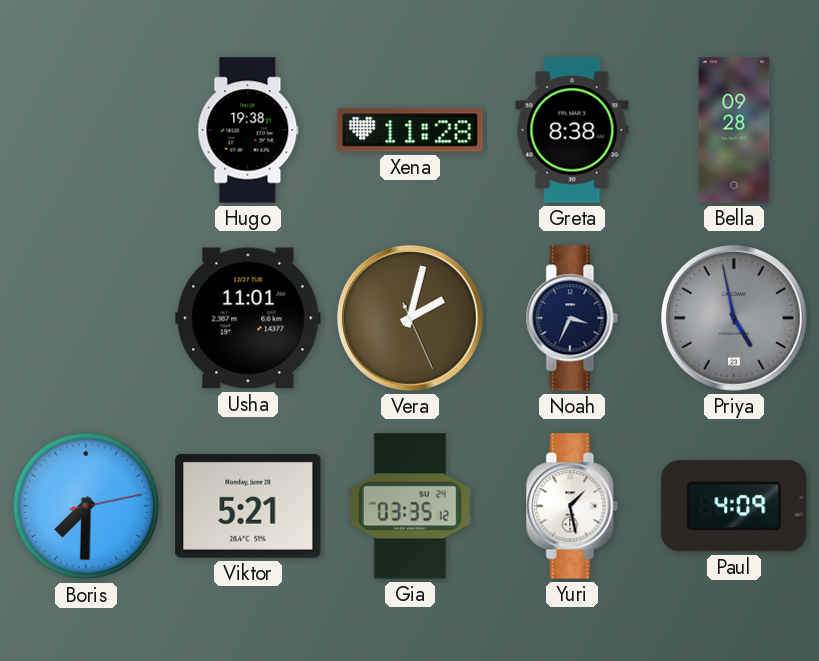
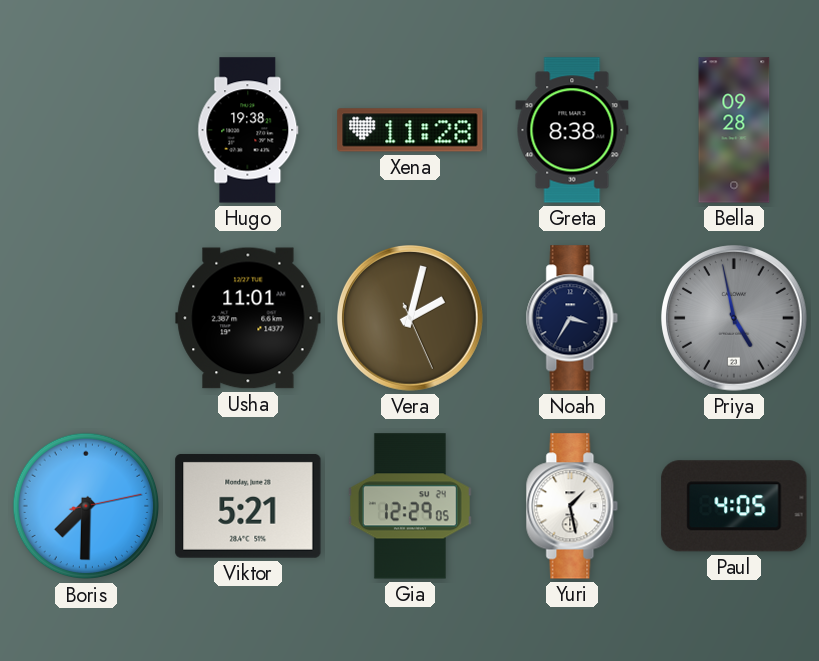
Noah: 3:34 -> 3:35
Gia: 03:35 -> 12:29
Paul: 4:09 -> 4:05
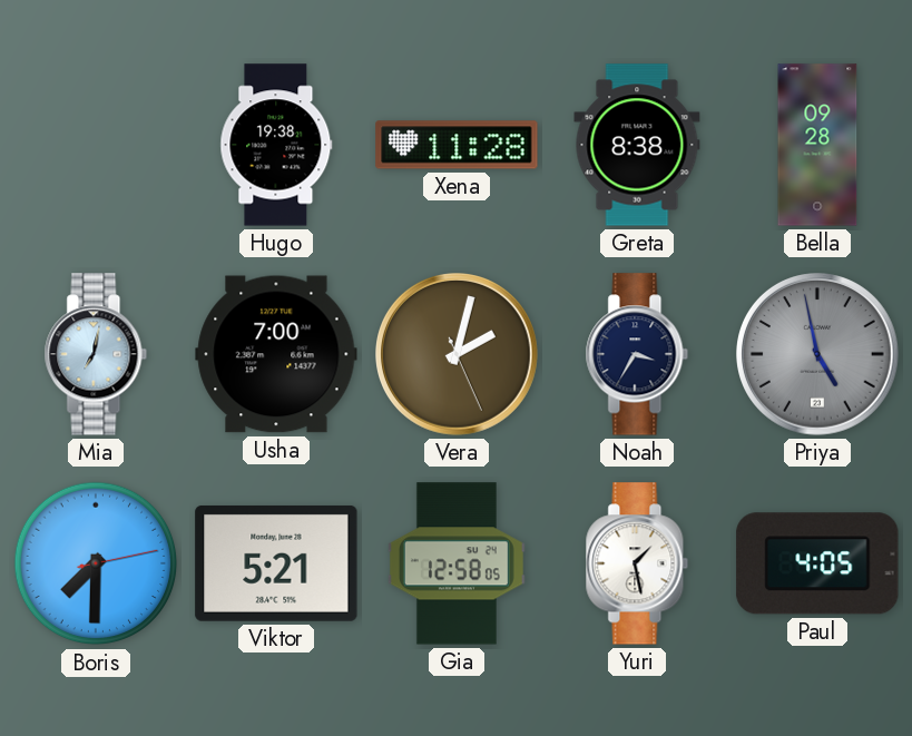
Mia: none -> 7:02
Usha: 11:01 -> 7:00
Gia: 12:29 -> 12:58
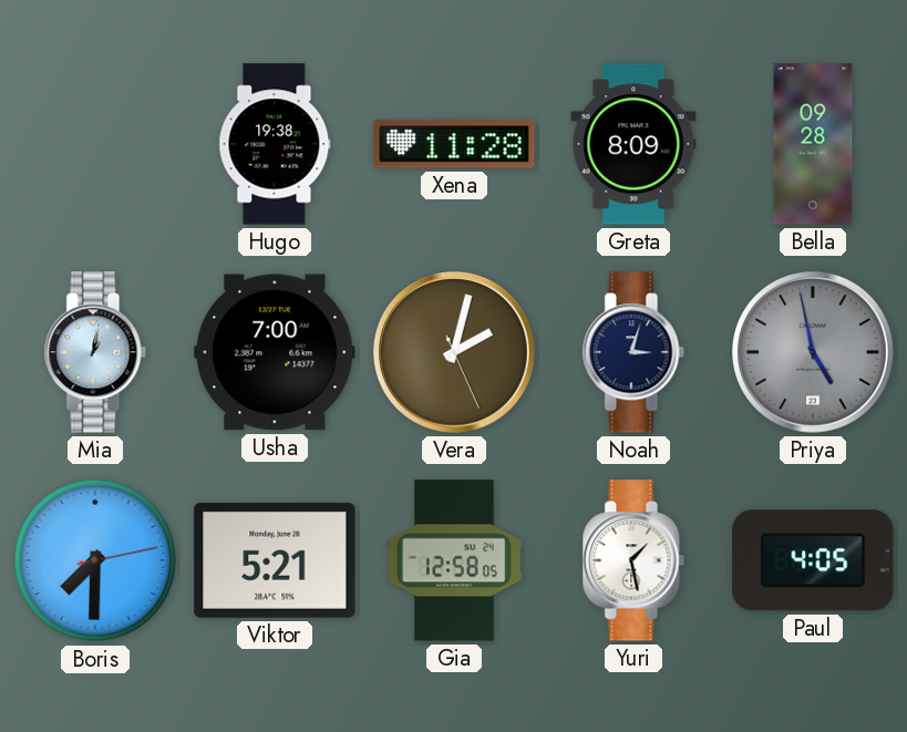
Greta: 8:38 -> 8:09
Mia: 7:02 -> 1:02
Noah: 3:35 -> 3:03
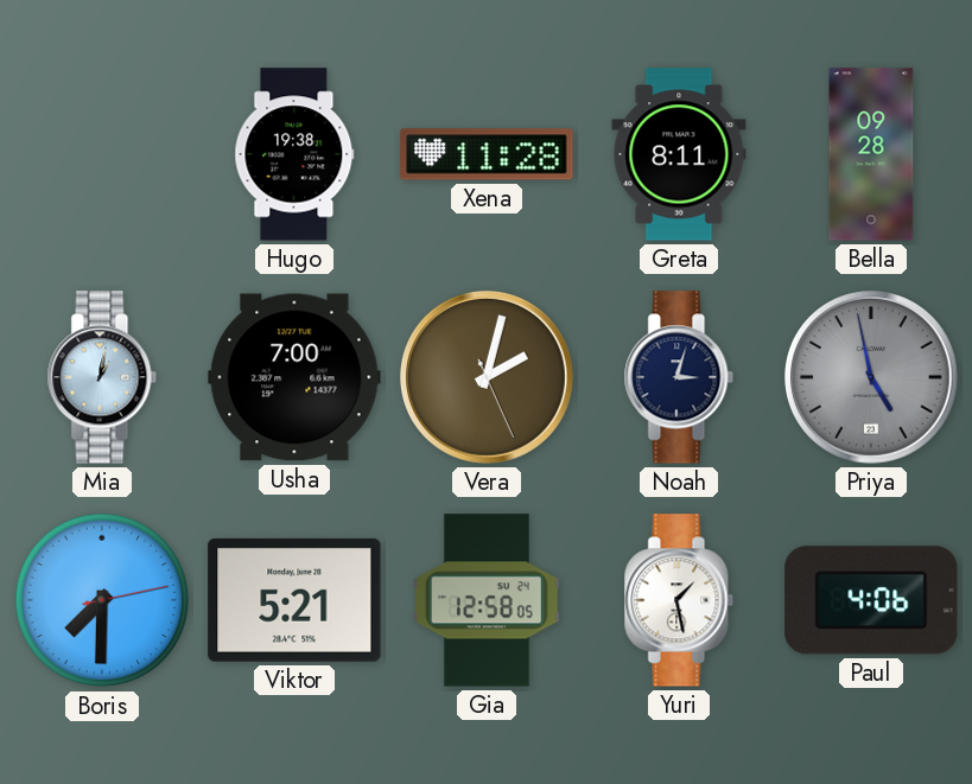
Greta: 8:09 -> 8:11
Paul: 4:05 -> 4:06
